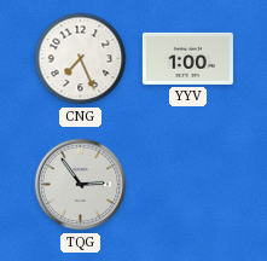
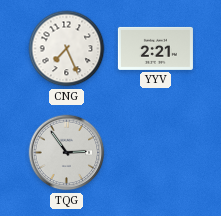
YYV: 1:00 -> 2:21
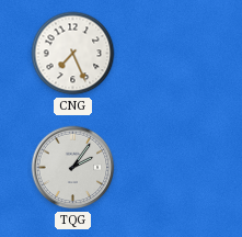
YYV: 2:21 -> none
TQG: 2:54 -> 2:06
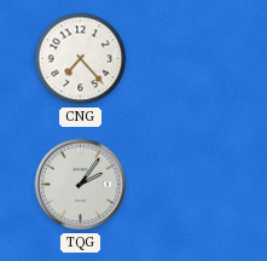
CNG: 7:26 -> 7:23
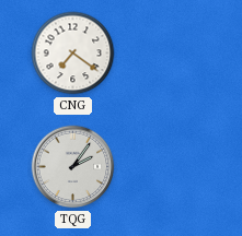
CNG: 7:23 -> 7:21
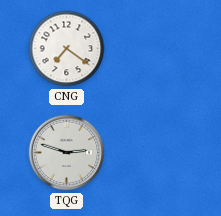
TQG: 2:06 -> 2:48
